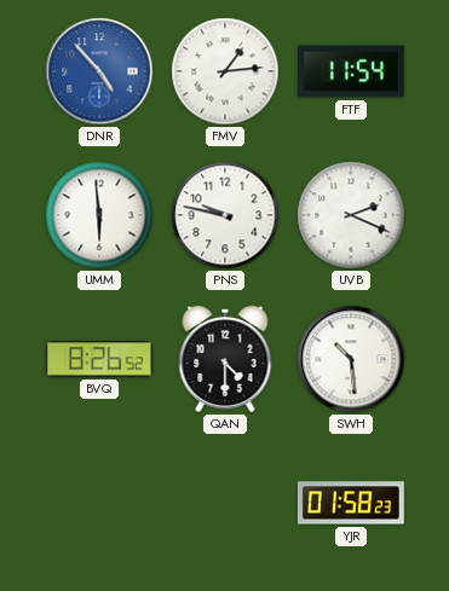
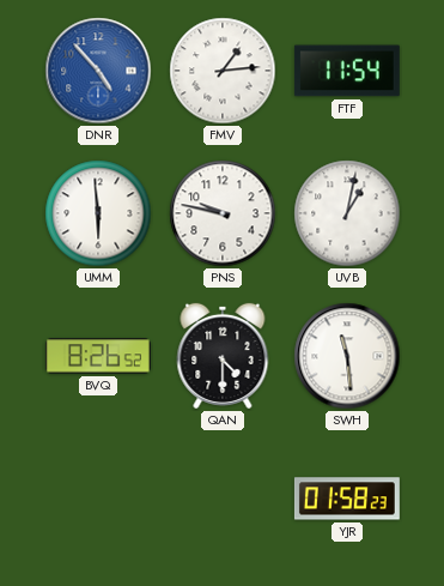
UVB: 2:19 -> 1:02
SWH: 10:29 -> 11:29
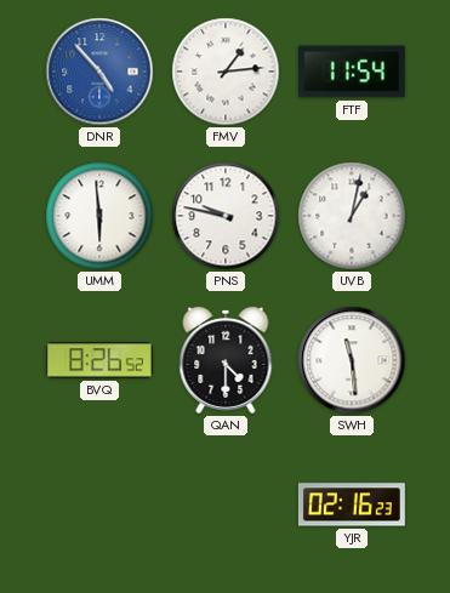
YJR: 01:58 -> 02:16
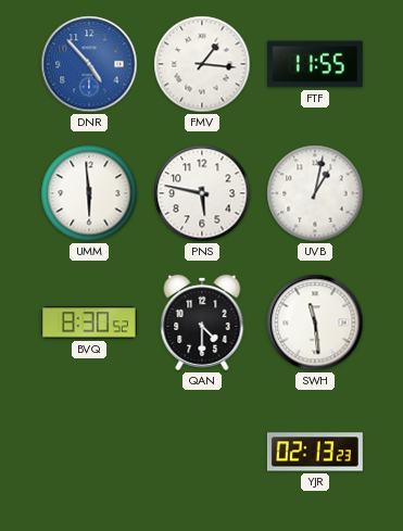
FMV: 1:14 -> 1:16
FTF: 11:54 -> 11:55
PNS: 9:47 -> 5:47
BVQ: 8:26 -> 8:30
YJR: 02:16 -> 02:13
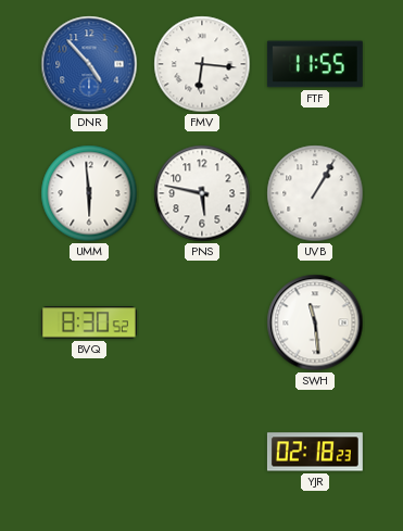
FMV: 1:16 -> 6:16
UVB: 1:02 -> 1:05
QAN: 4:30 -> none
YJR: 02:13 -> 02:18
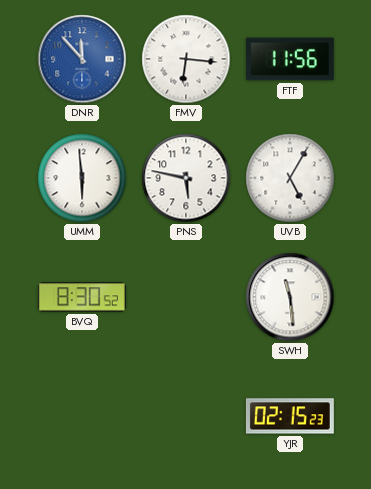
DNR: 4:53 -> 11:53
FTF: 11:55 -> 11:56
UVB: 1:05 -> 5:05
YJR: 02:18 -> 02:15
